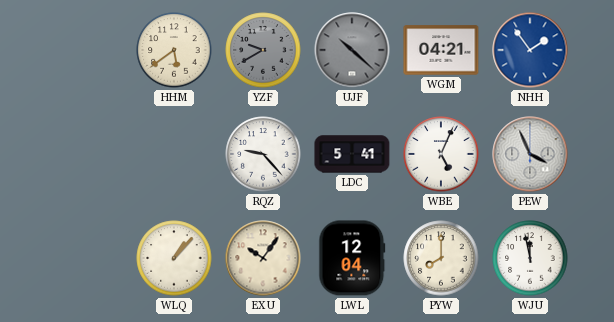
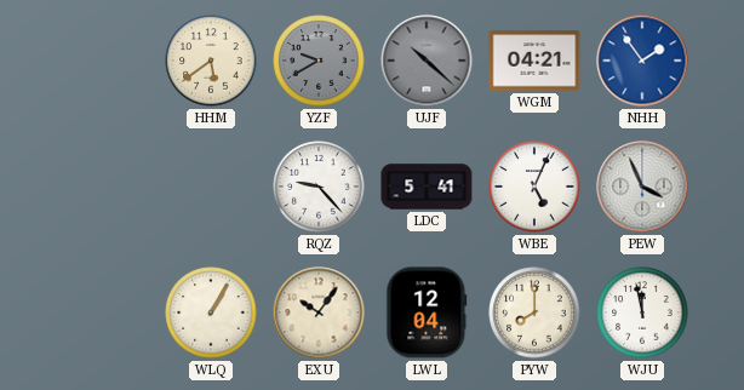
WLQ: 1:07 -> 1:05
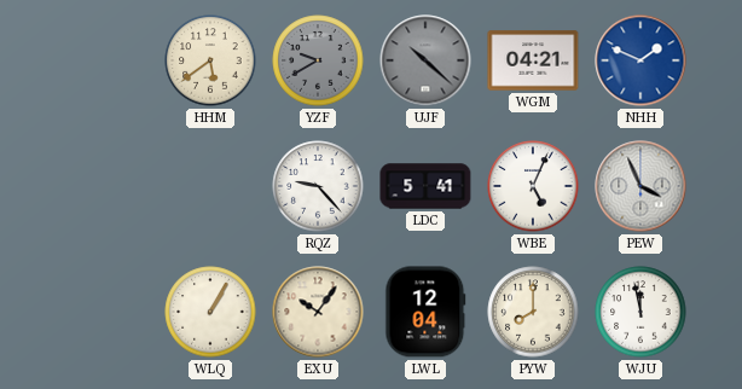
NHH: 1:54 -> 1:49
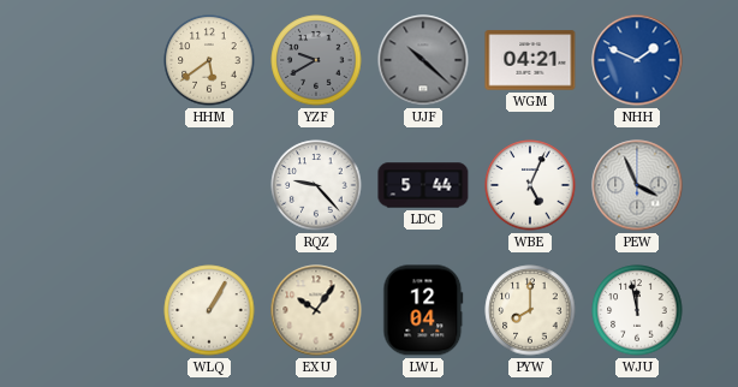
LDC: 5:41 -> 5:44
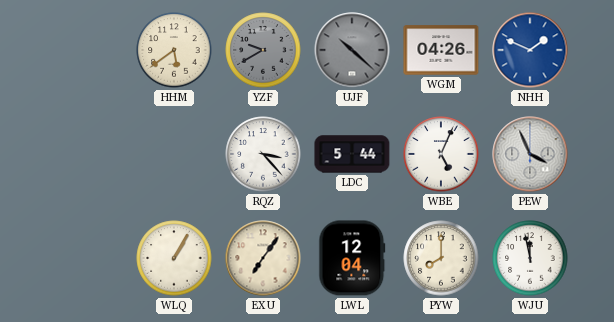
WGM: 04:21 -> 04:26
RQZ: 9:23 -> 3:23
EXU: 10:06 -> 7:06
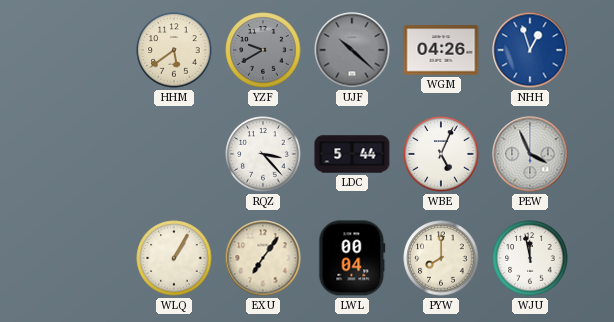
NHH: 1:49 -> 12:57
LWL: 12:04 -> 00:04
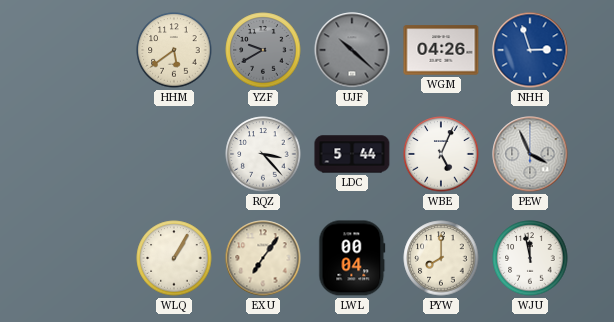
NHH: 12:57 -> 2:57
